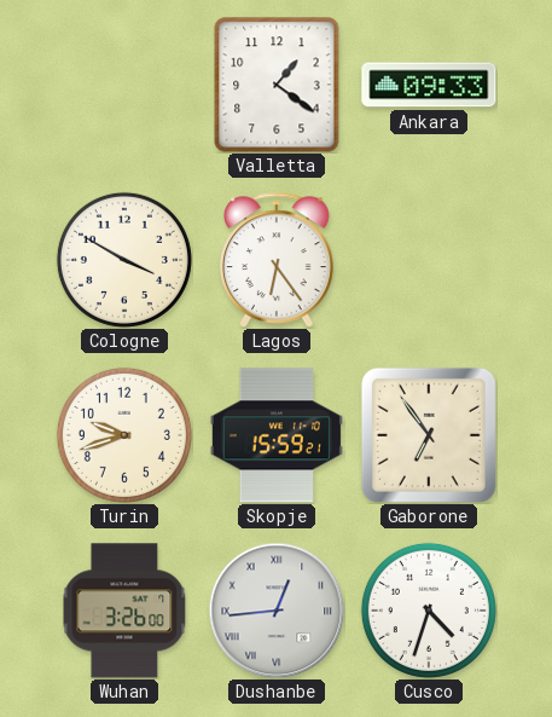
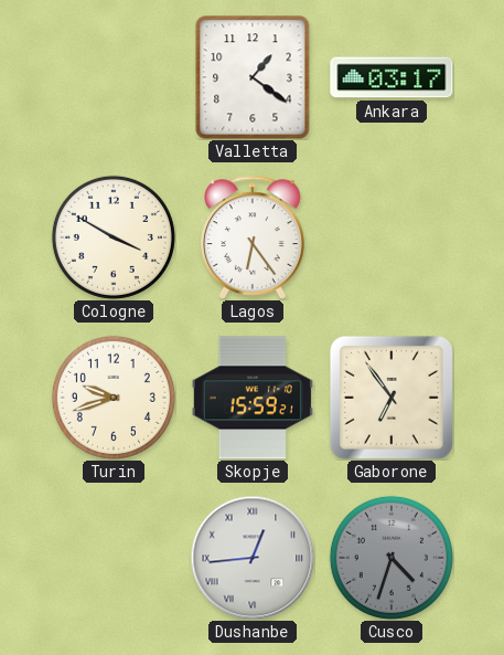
Ankara: 09:33 -> 03:17
Wuhan: 3:26 -> none
Cusco dial: white -> grey
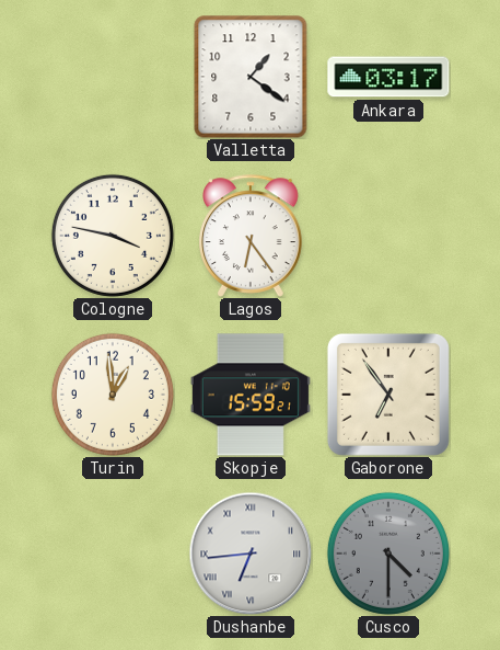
Cologne: 3:50 -> 3:47
Turin: 9:42 -> 12:59
Dushanbe: 12:44 -> 6:44
Cusco: 4:33 -> 4:30
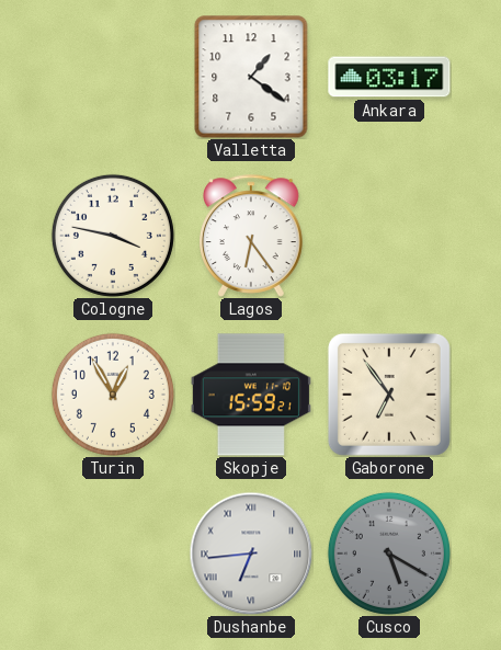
Turin: 12:59 -> 12:55
Cusco: 4:30 -> 5:20
